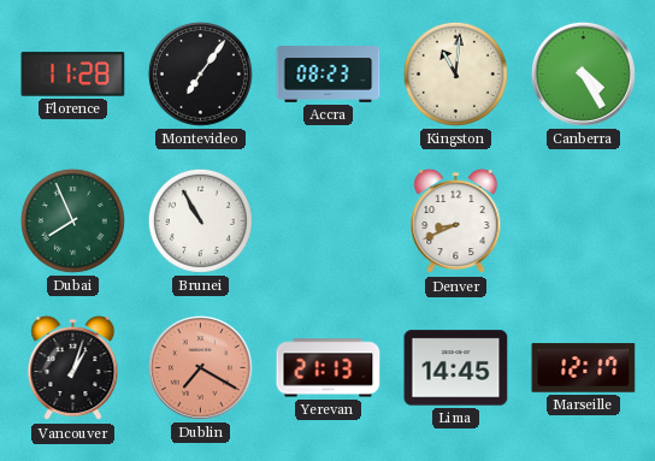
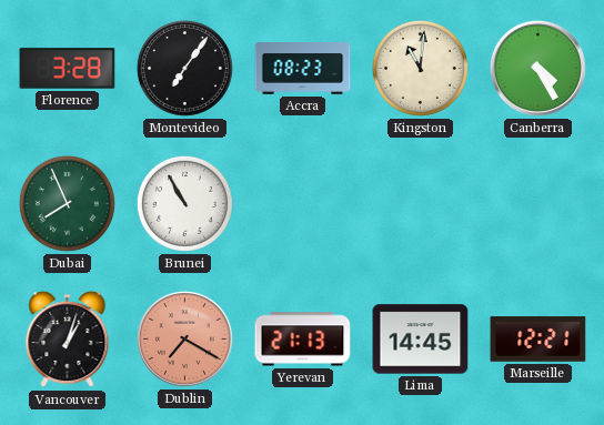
Florence: 11:28 -> 3:28
Denver: 8:41 -> none
Marseille: 12:17 -> 12:21
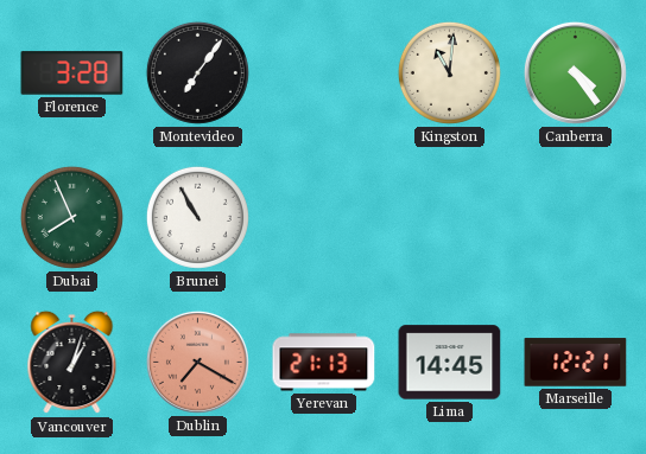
Accra: 08:23 -> none
Canberra: 4:25 -> 4:24
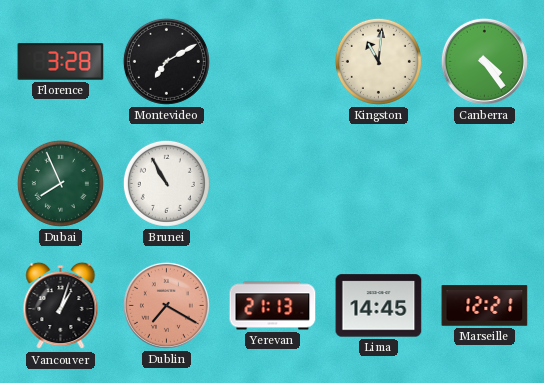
Montevideo: 7:06 -> 7:10
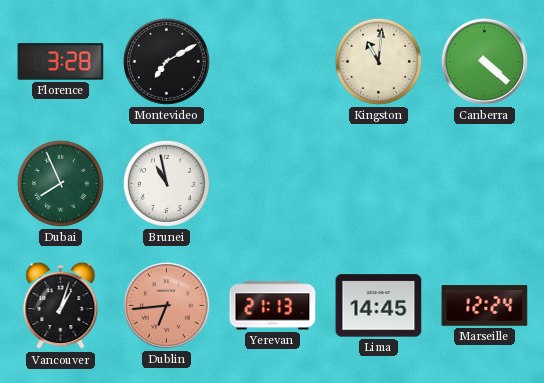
Canberra: 4:24 -> 4:22
Brunei: 10:55 -> 10:58
Dublin: 7:20 -> 6:44
Marseille: 12:21 -> 12:24
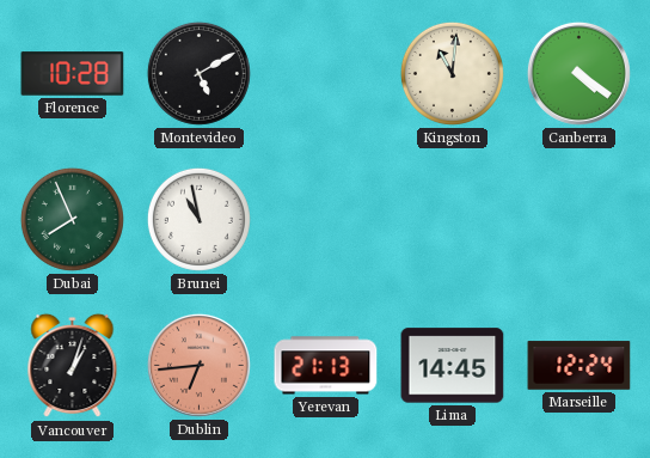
Florence: 3:28 -> 10:28
Montevideo: 7:10 -> 5:10
Canberra: 4:22 -> 4:21
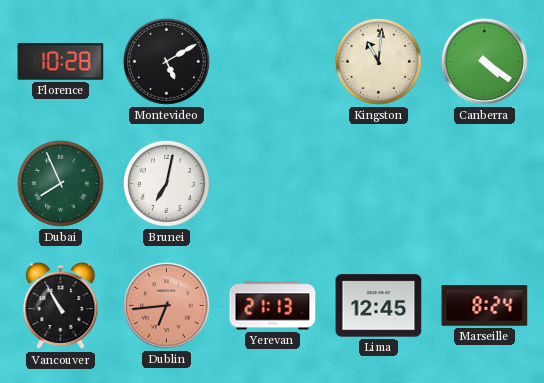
Brunei: 10:58 -> 7:02
Vancouver: 1:03 -> 10:55
Lima: 14:45 -> 12:45
Marseille: 12:24 -> 8:24
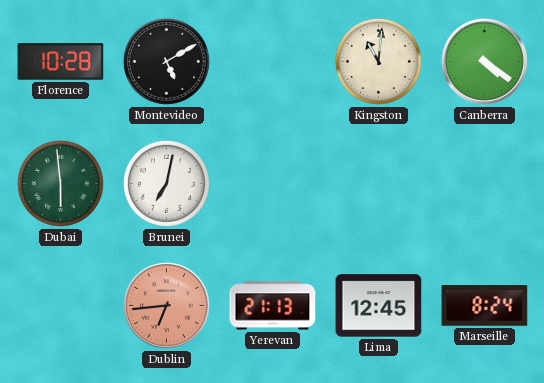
Dubai: 7:56 -> 5:59
Vancouver: 10:55 -> none
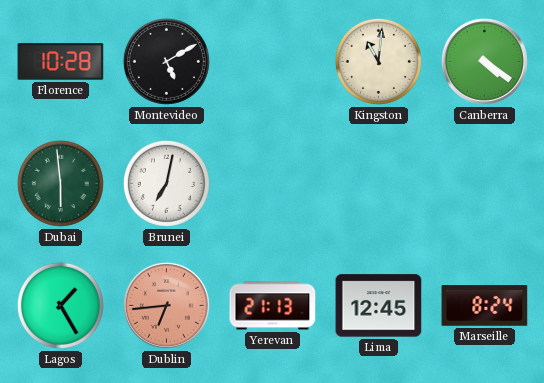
Lagos: none -> 1:25
